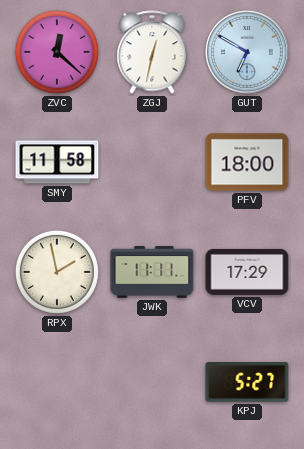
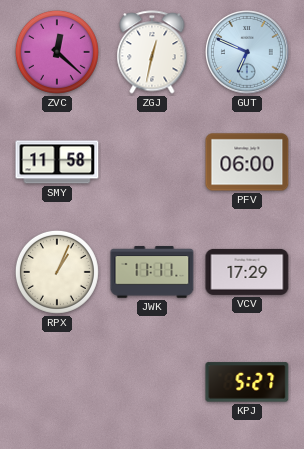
GUT: 6:50 -> 6:49
PFV: 18:00 -> 06:00
RPX: 1:58 -> 1:04
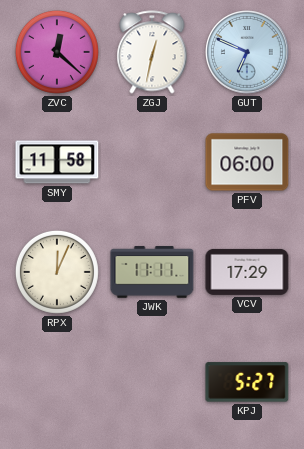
RPX: 1:04 -> 12:04
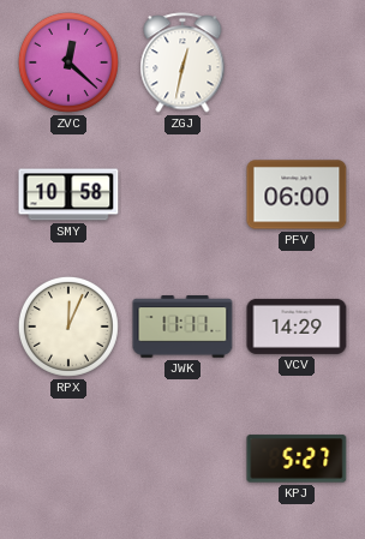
GUT: 6:49 -> none
SMY: 11:58 -> 10:58
VCV: 17:29 -> 14:29
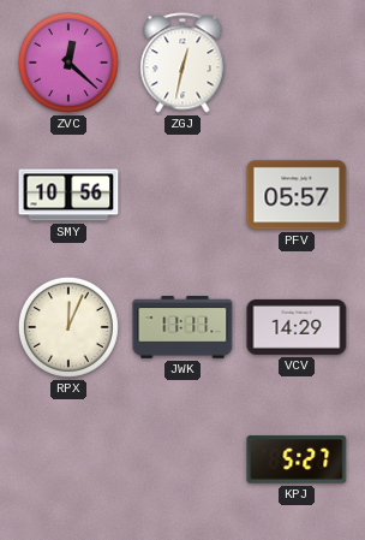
SMY: 10:58 -> 10:56
PFV: 06:00 -> 05:57
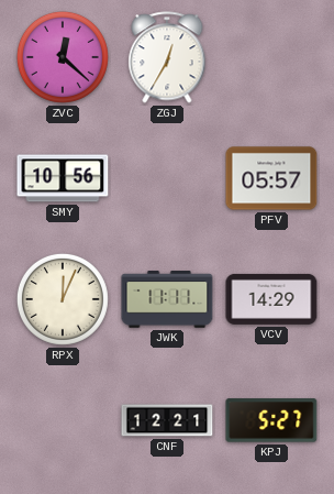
ZGJ: 12:32 -> 12:35
CNF: none -> 12:21
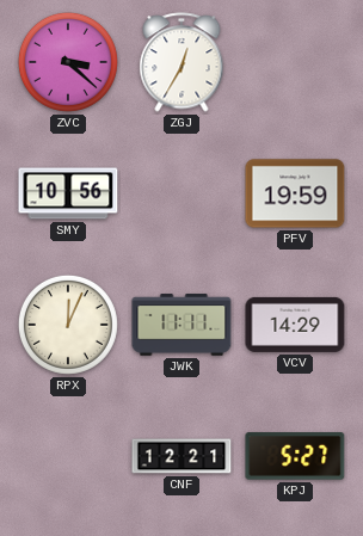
ZVC: 12:22 -> 3:22
PFV: 05:57 -> 19:59
